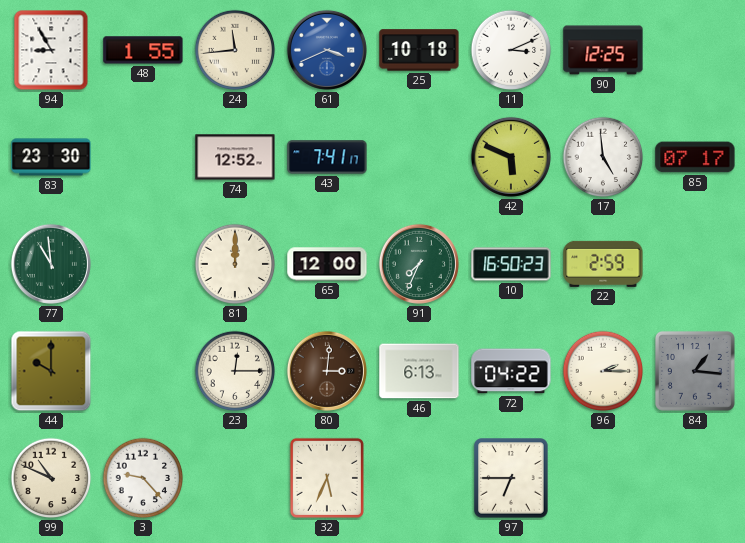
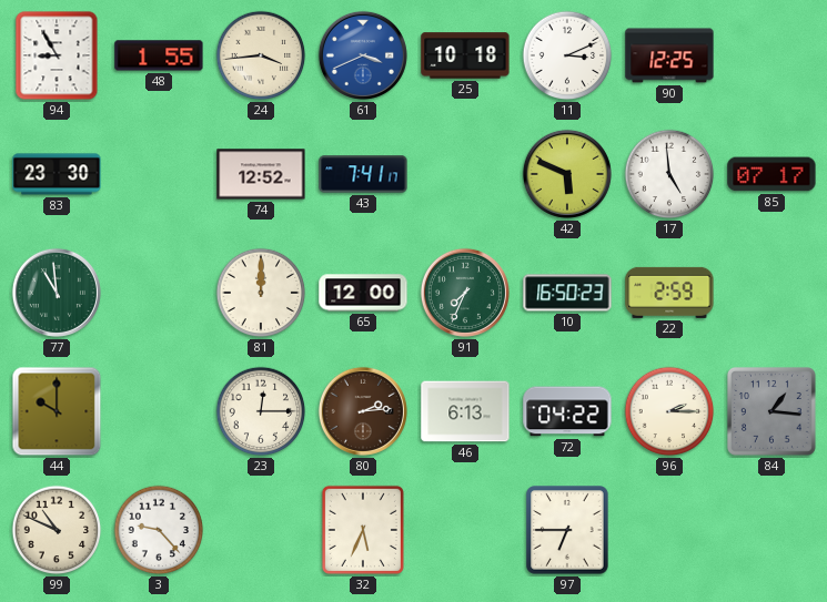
24: 11:44 -> 3:44
80: 3:01 -> 2:14
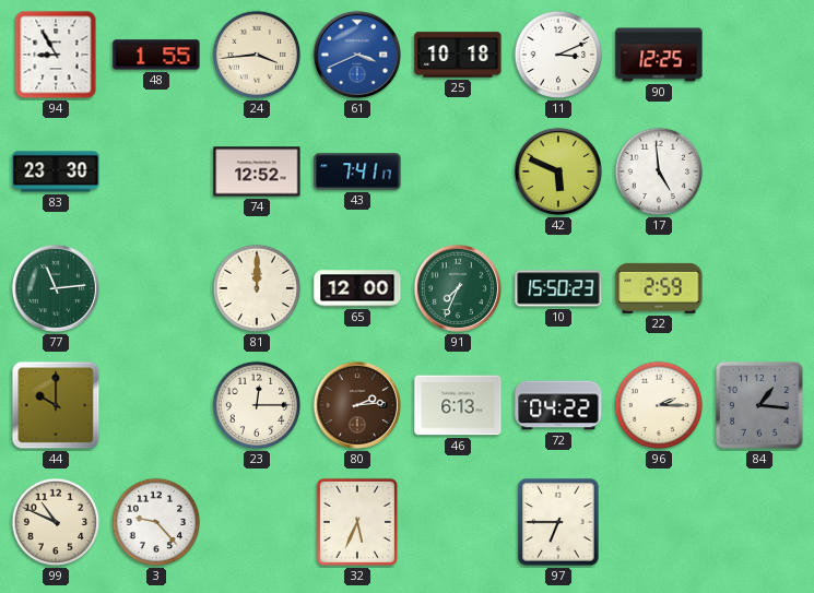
85: 07:17 -> none
77: 10:59 -> 11:14
10: 16:50 -> 15:50
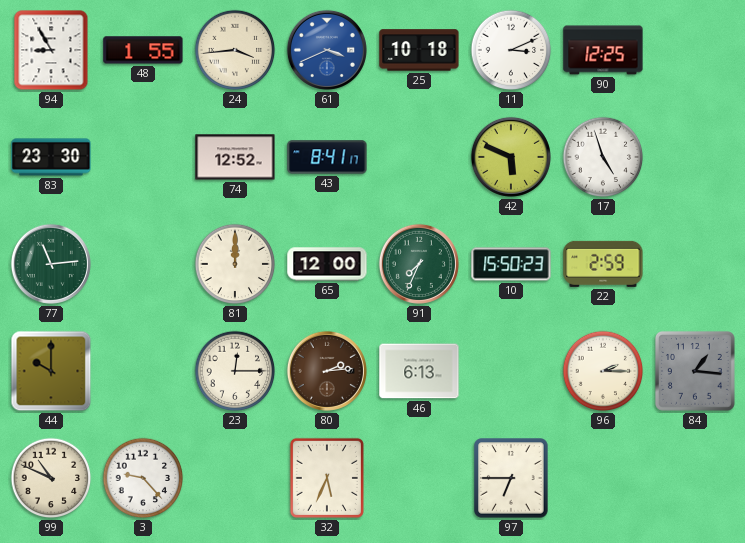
43: 7:41 -> 8:41
17: 4:59 -> 4:57
72: 04:22 -> none
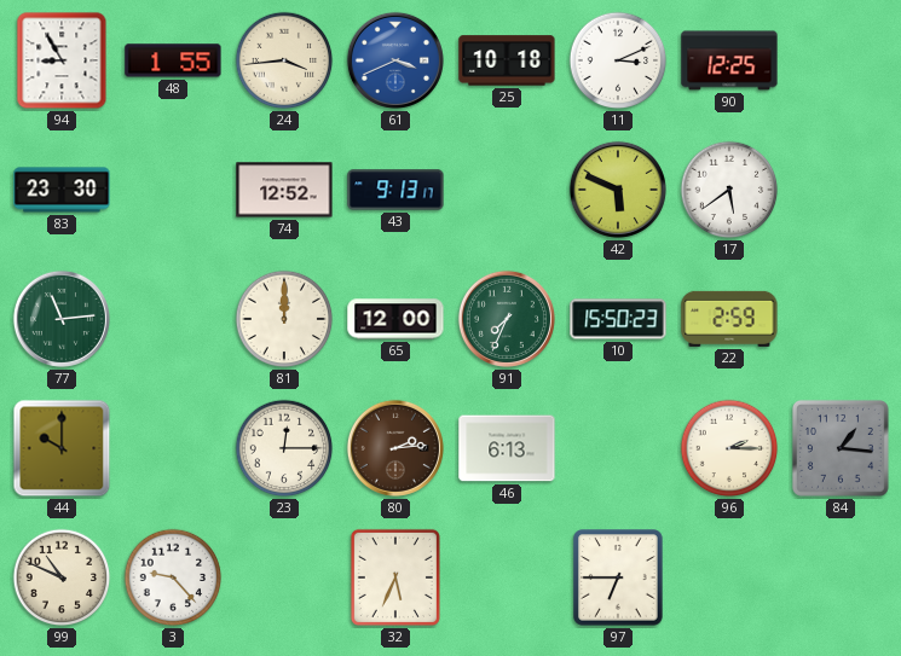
43: 8:41 -> 9:13
17: 4:57 -> 5:39
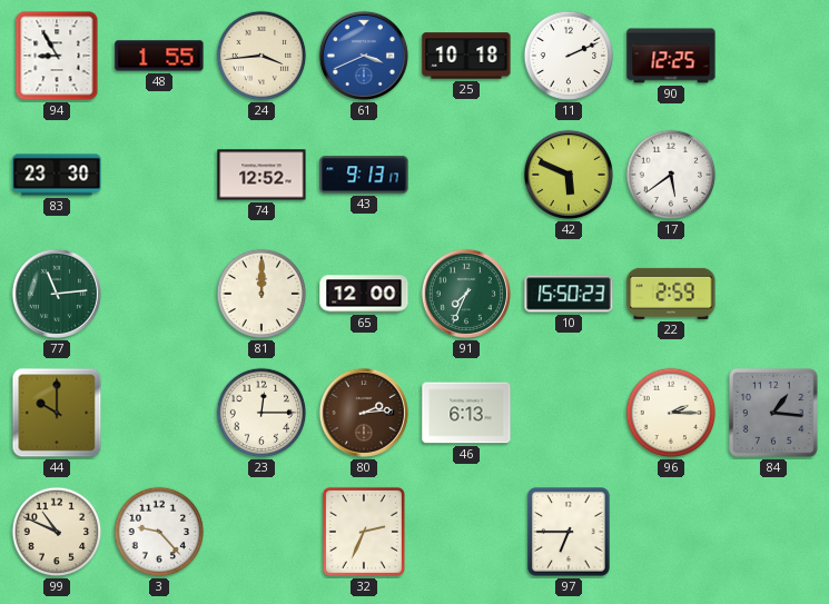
11: 3:11 -> 2:11
32: 5:34 -> 2:34
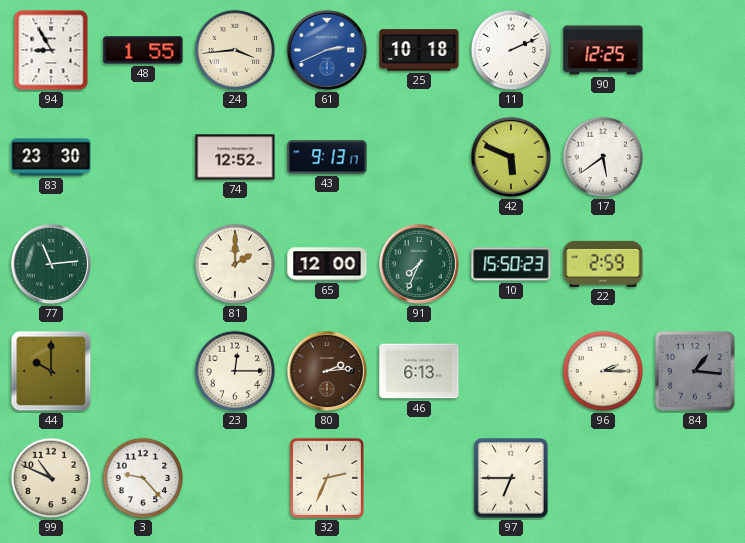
61: 3:41 -> 2:41
81: 12:00 -> 2:00
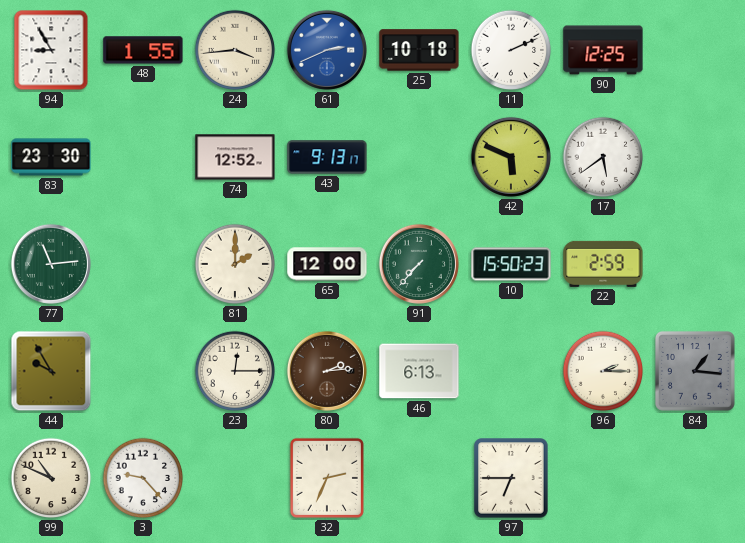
91: 7:34 -> 7:37
44: 10:00 -> 9:55
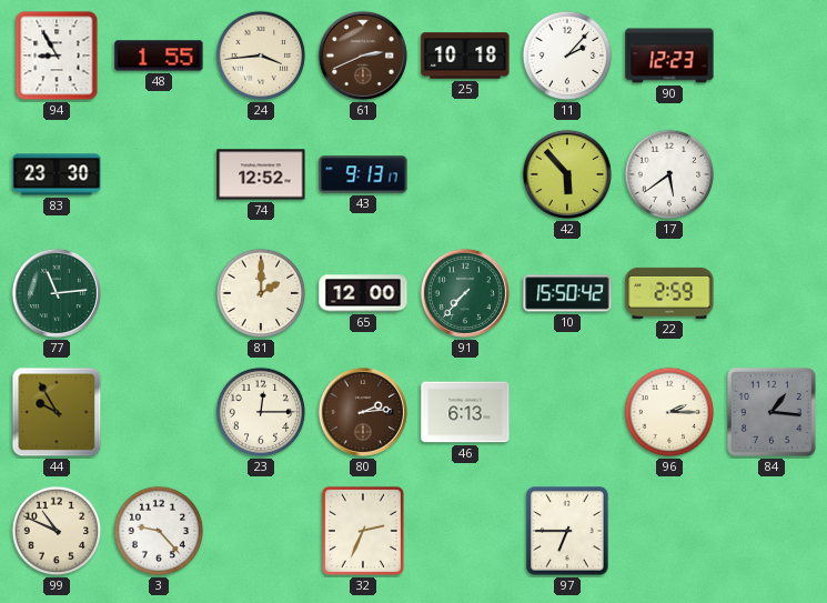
61 dial: blue -> brown
11: 2:11 -> 2:07
90: 12:25 -> 12:23
42: 5:49 -> 5:53
10: 15:50:23 -> 15:50:42
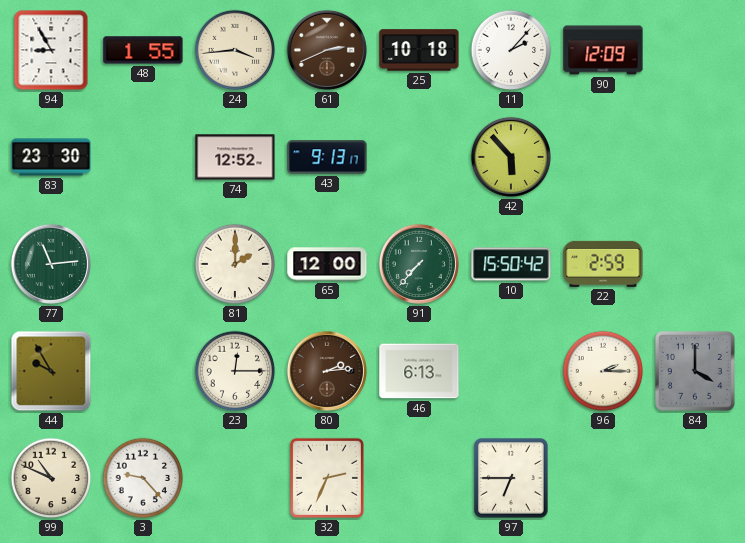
90: 12:23 -> 12:09
17: 5:39 -> none
84: 1:16 -> 4:00
